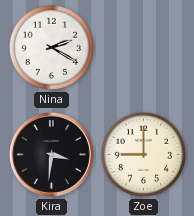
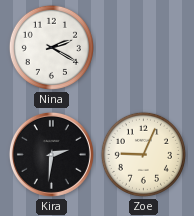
Kira: 3:31 -> 2:31
Zoe: 9:00 -> 9:04
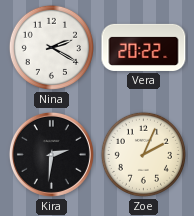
Vera: none -> 20:22
Zoe: 9:04 -> 2:04
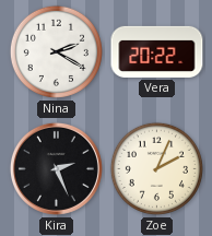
Kira: 2:31 -> 2:26
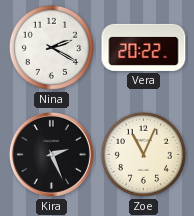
Zoe: 2:04 -> 11:04
